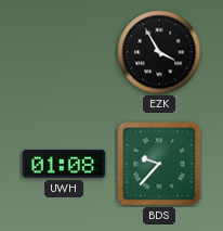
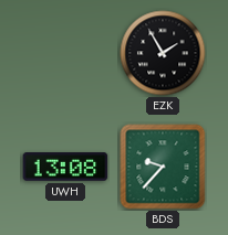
EZK: 3:55 -> 1:55
UWH: 01:08 -> 13:08
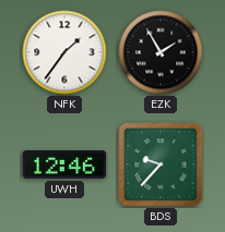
NFK: none -> 1:36
UWH: 13:08 -> 12:46
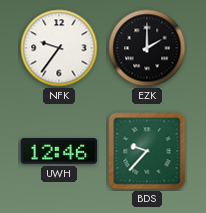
NFK: 1:36 -> 9:36
EZK: 1:55 -> 2:00
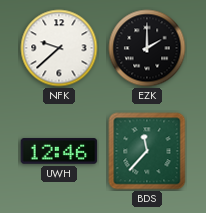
NFK: 9:36 -> 9:38
BDS: 9:37 -> 11:37
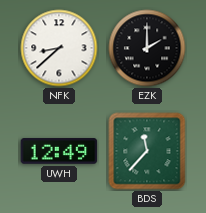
NFK: 9:38 -> 8:38
UWH: 12:46 -> 12:49
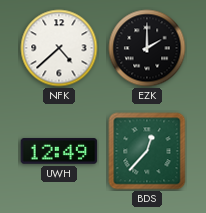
NFK: 8:38 -> 4:38
BDS: 11:37 -> 12:37
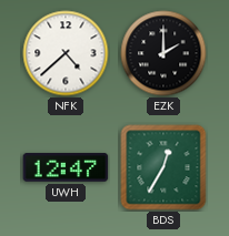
UWH: 12:49 -> 12:47
BDS: 12:37 -> 12:35
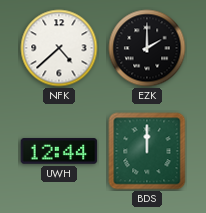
UWH: 12:47 -> 12:44
BDS: 12:35 -> 12:00
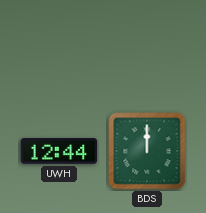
NFK: 4:38 -> none
EZK: 2:00 -> none
